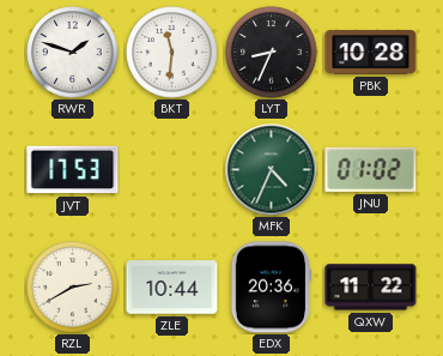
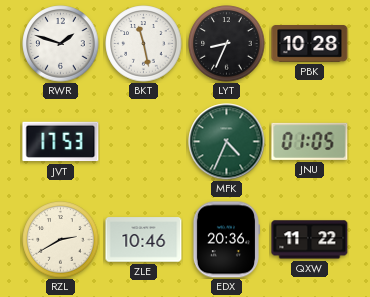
BKT: 11:31 -> 11:28
JNU: 01:02 -> 01:05
ZLE: 10:44 -> 10:46
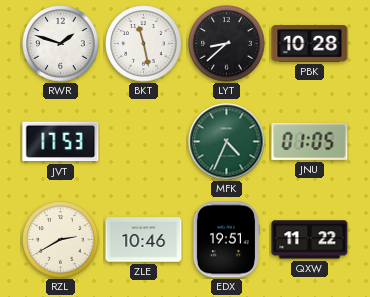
LYT: 8:34 -> 8:38
EDX: 20:36 -> 19:51
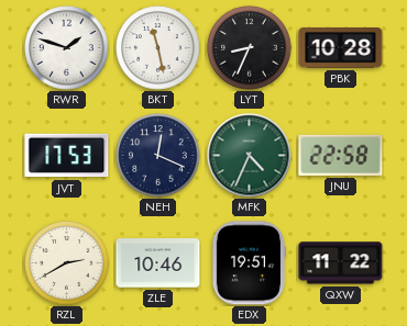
LYT: 8:38 -> 8:34
NEH: none -> 12:19
JNU: 01:05 -> 22:58
